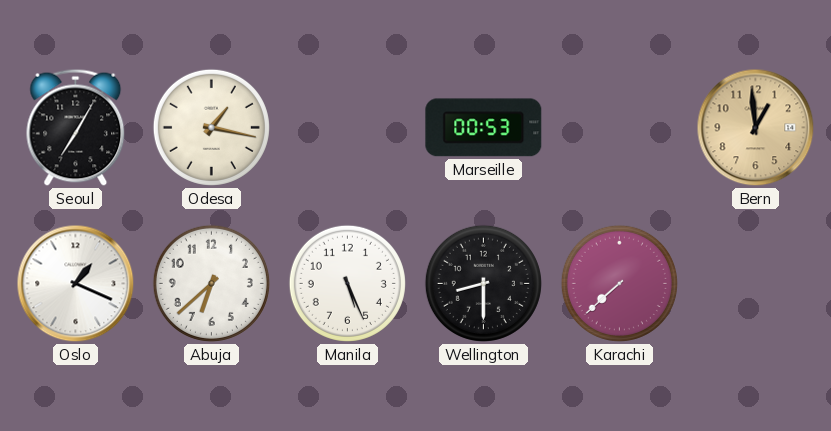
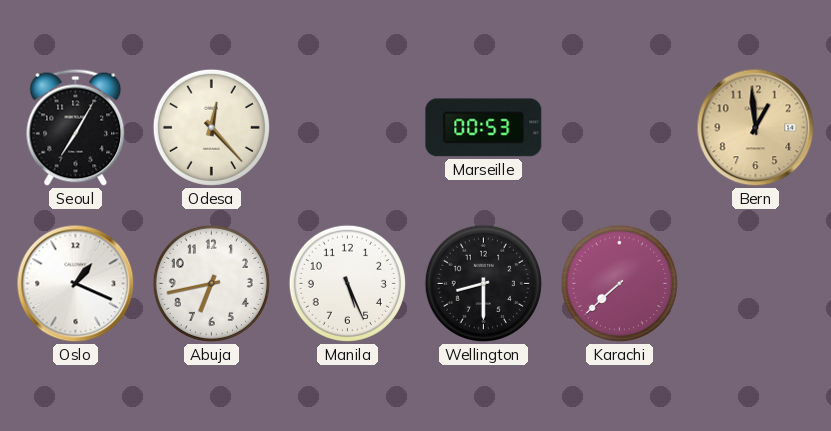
Odesa: 1:17 -> 12:23
Abuja: 6:38 -> 6:43
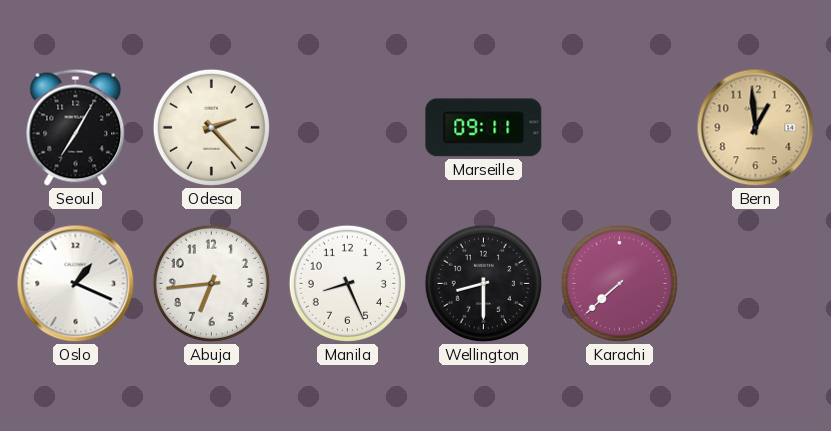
Odesa: 12:23 -> 2:23
Marseille: 00:53 -> 09:11
Abuja: 6:43 -> 6:44
Manila: 5:26 -> 8:26
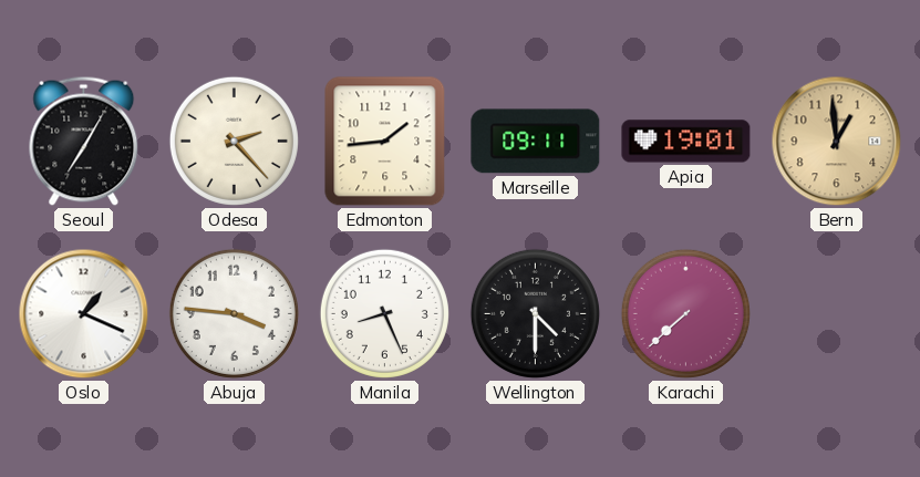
Edmonton: none -> 1:44
Apia: none -> 19:01
Abuja: 6:44 -> 3:46
Wellington: 8:30 -> 4:30
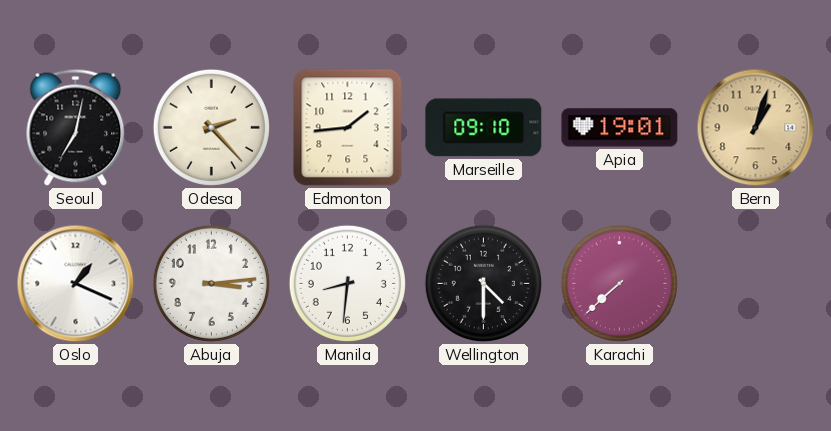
Seoul: 7:05 -> 7:02
Marseille: 09:11 -> 09:10
Bern: 12:59 -> 1:03
Abuja: 3:46 -> 3:14
Manila: 8:26 -> 8:31
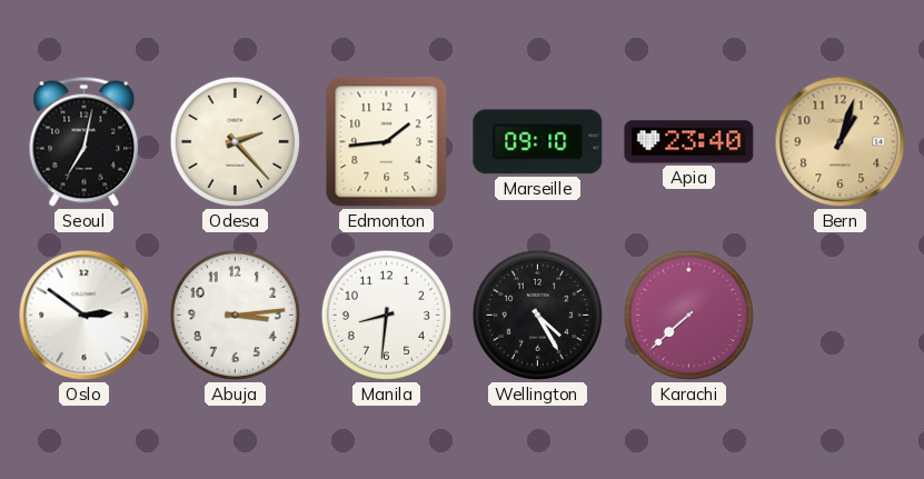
Apia: 19:01 -> 23:40
Oslo: 1:19 -> 2:51
Wellington: 4:30 -> 4:25
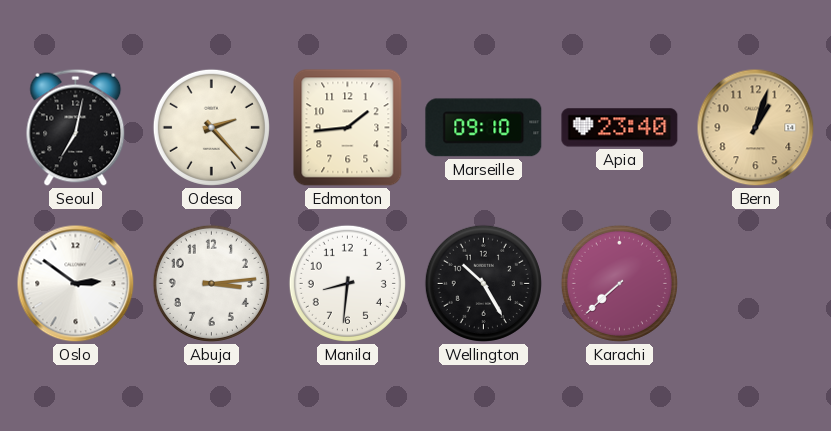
Wellington: 4:25 -> 10:25
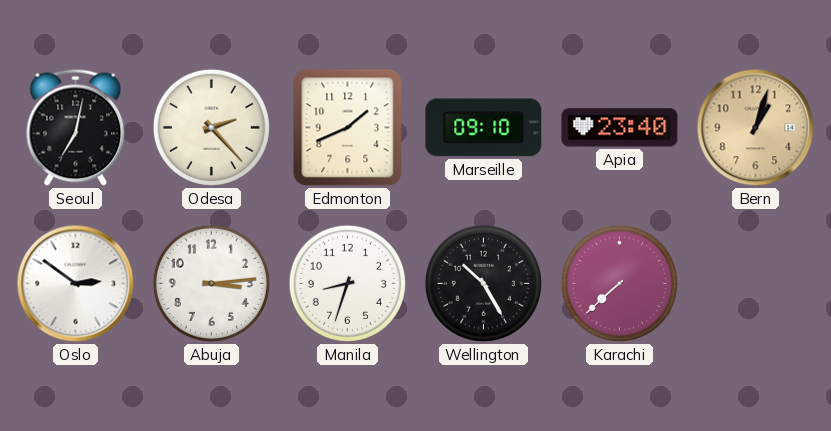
Edmonton: 1:44 -> 1:41
Manila: 8:31 -> 8:33
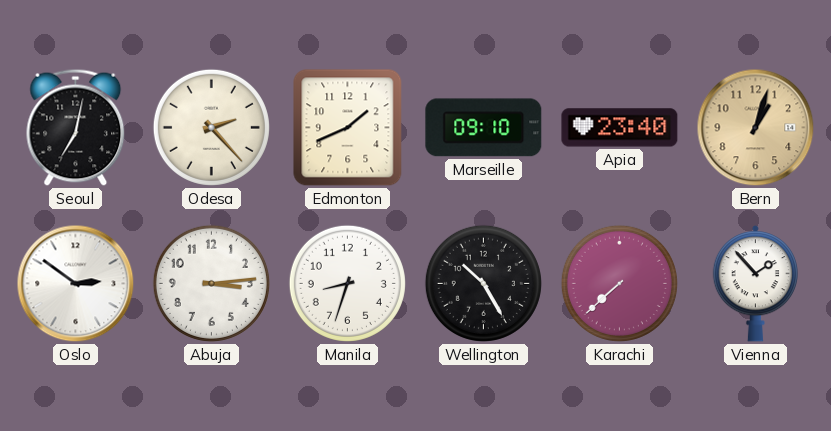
Vienna: none -> 1:53
